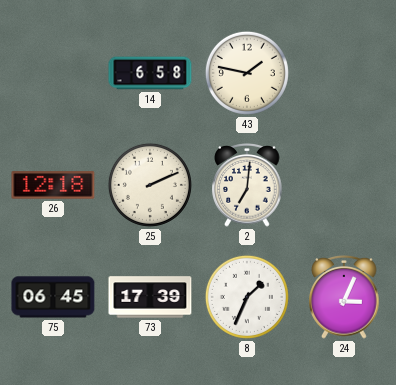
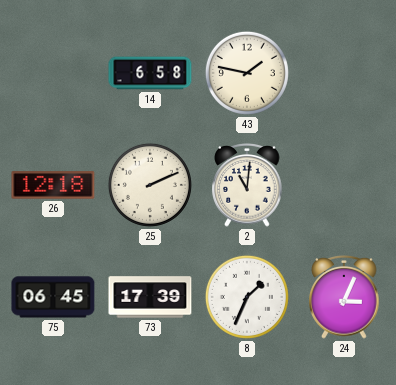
2: 7:01 -> 11:01
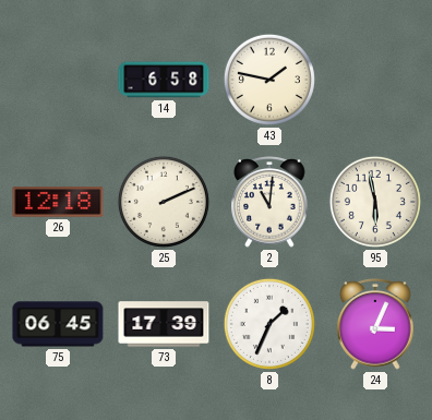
95: none -> 5:58
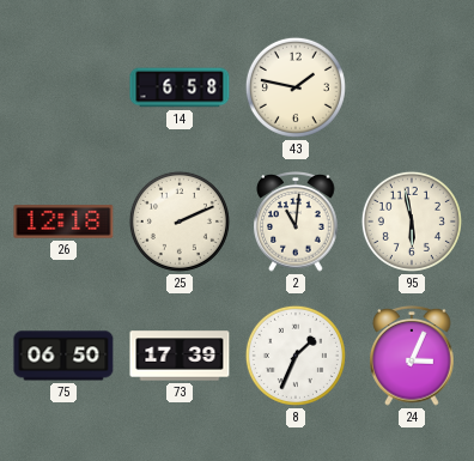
75: 06:45 -> 06:50
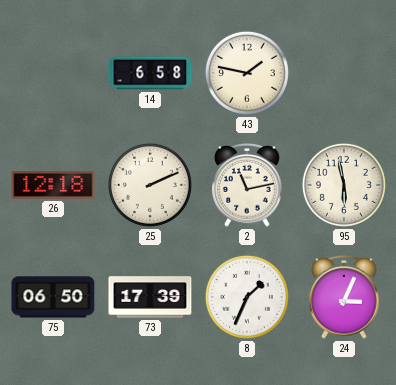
2: 11:01 -> 11:13
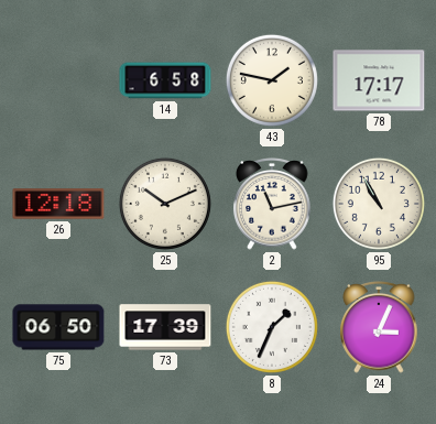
78: none -> 17:17
25: 2:11 -> 10:11
95: 5:58 -> 10:55
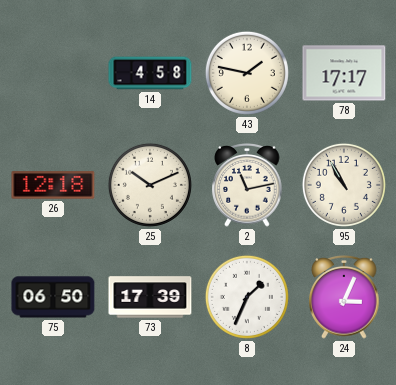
14: 6:58 -> 4:58
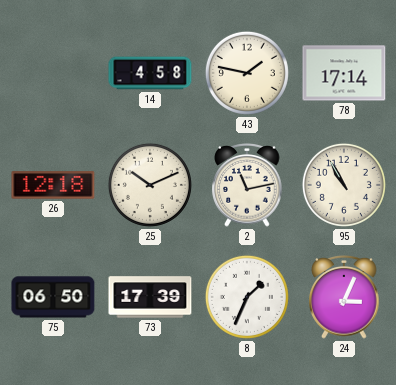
78: 17:17 -> 17:14
